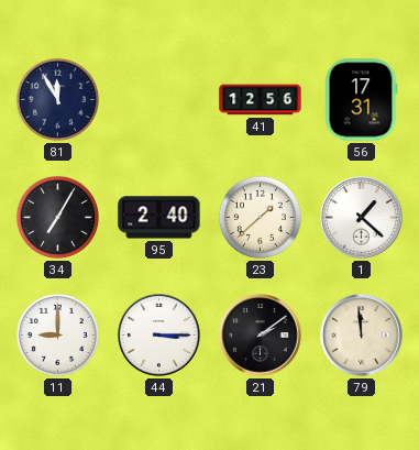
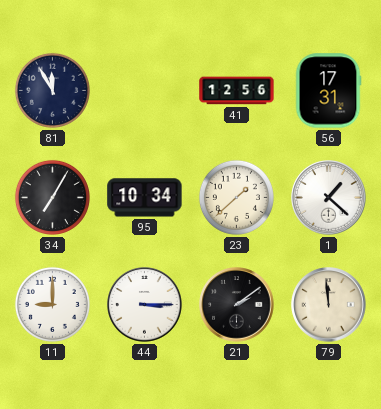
95: 2:40 -> 10:34
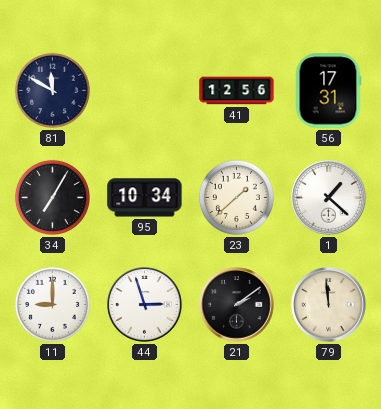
81: 11:55 -> 11:50
44: 3:15 -> 2:57
